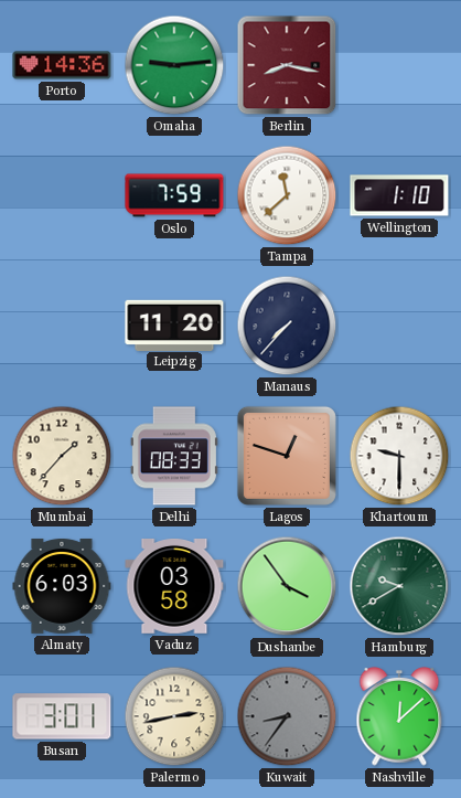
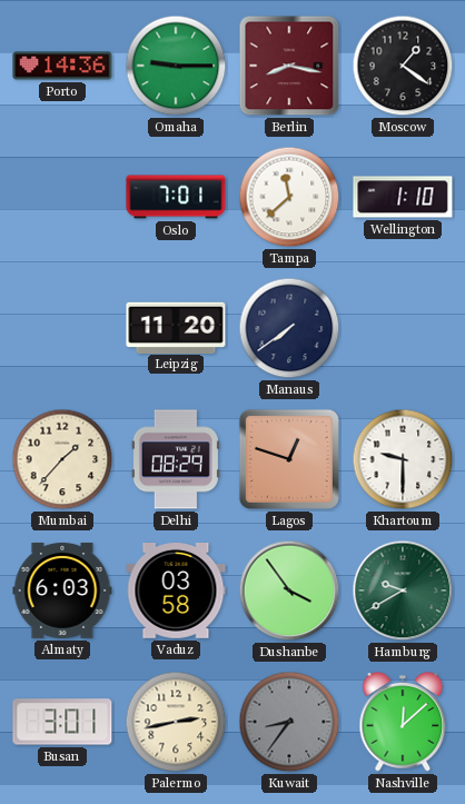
Omaha: 9:14 -> 9:15
Moscow: none -> 1:21
Oslo: 7:59 -> 7:01
Manaus: 7:37 -> 7:39
Delhi: 08:33 -> 08:29
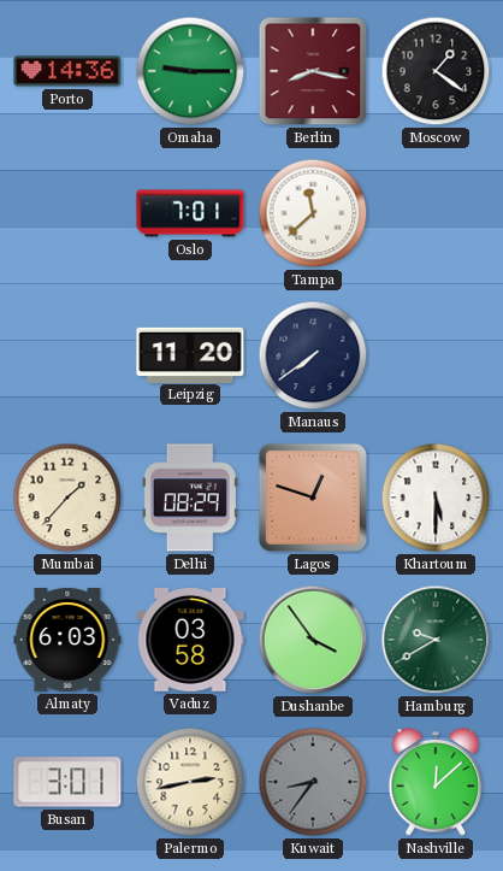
Wellington: 1:10 -> none
Khartoum: 9:30 -> 5:30
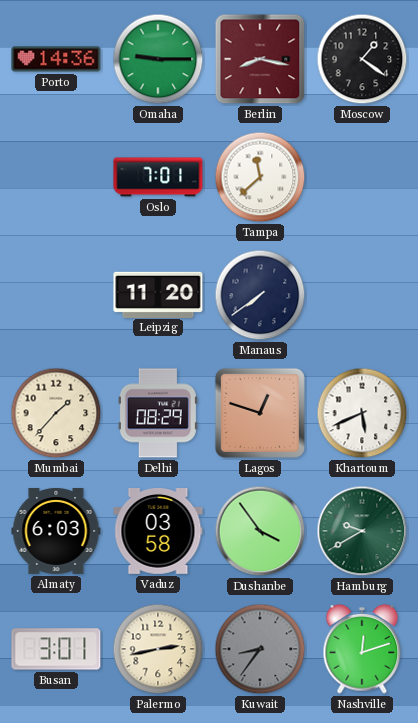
Khartoum: 5:30 -> 5:41
Nashville: 12:08 -> 12:12
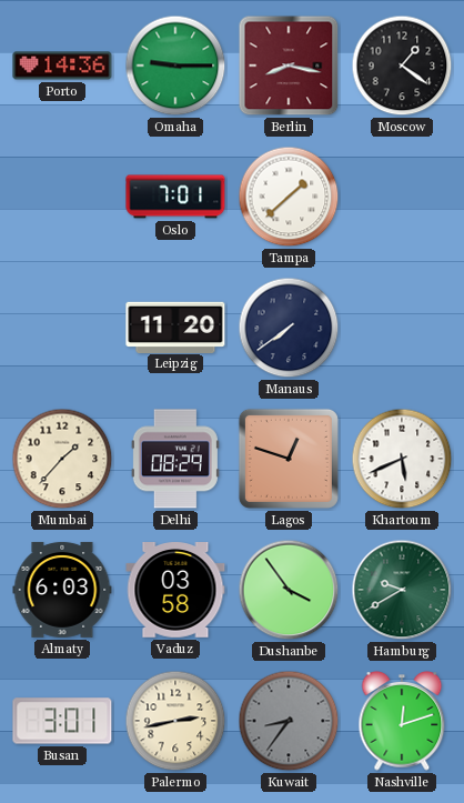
Tampa: 11:38 -> 1:38
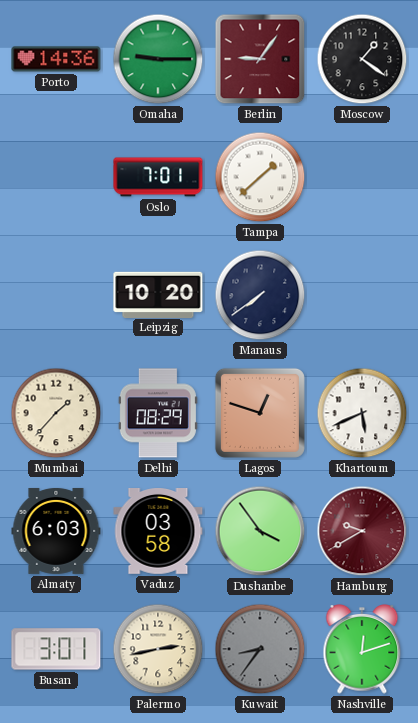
Berlin: 8:17 -> 9:06
Leipzig: 11:20 -> 10:20
Hamburg dial: green -> burgundy
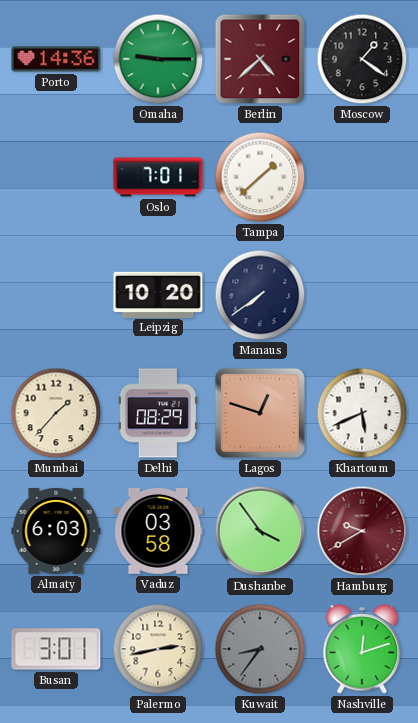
Berlin: 9:06 -> 4:38
